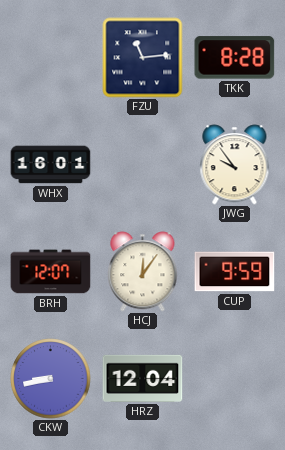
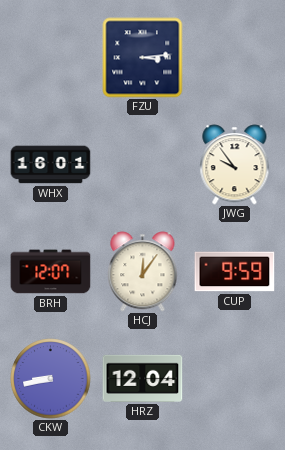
FZU: 11:14 -> 3:14
TKK: 8:28 -> none
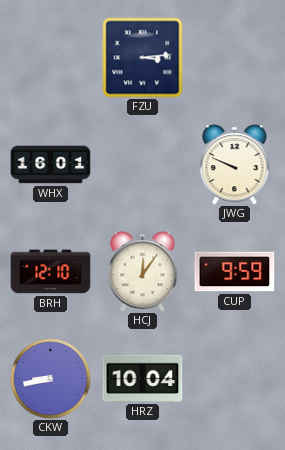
JWG: 9:54 -> 9:49
BRH: 12:07 -> 12:10
HRZ: 12:04 -> 10:04
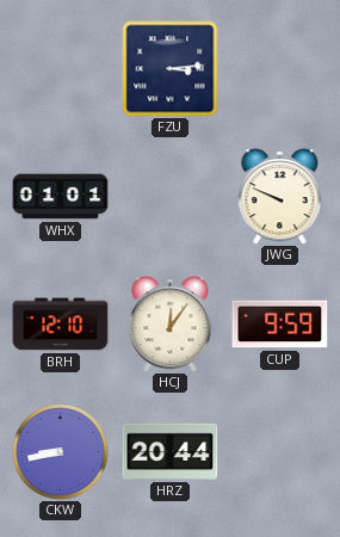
WHX: 16:01 -> 01:01
HRZ: 10:04 -> 20:44
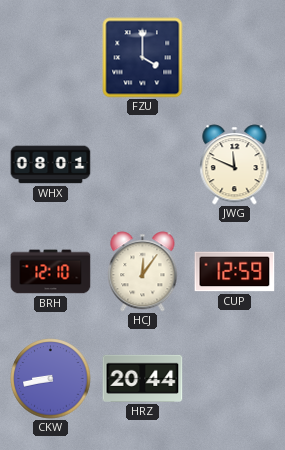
FZU: 3:14 -> 4:00
WHX: 01:01 -> 08:01
JWG: 9:49 -> 11:49
CUP: 9:59 -> 12:59
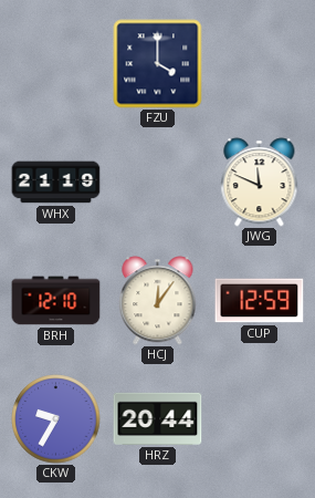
WHX: 08:01 -> 21:19
CKW: 8:43 -> 9:35
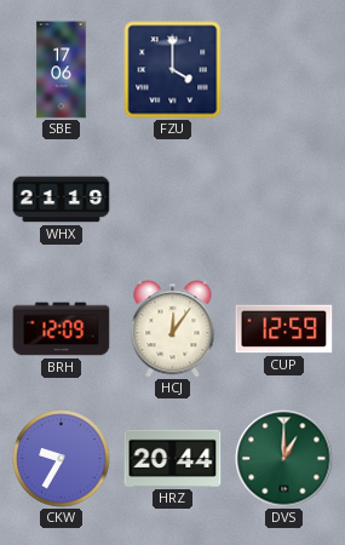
SBE: none -> 17:06
JWG: 11:49 -> none
BRH: 12:10 -> 12:09
DVS: none -> 1:00
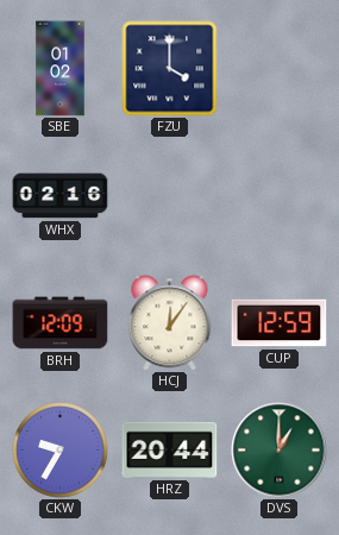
SBE: 17:06 -> 01:02
WHX: 21:19 -> 02:16
